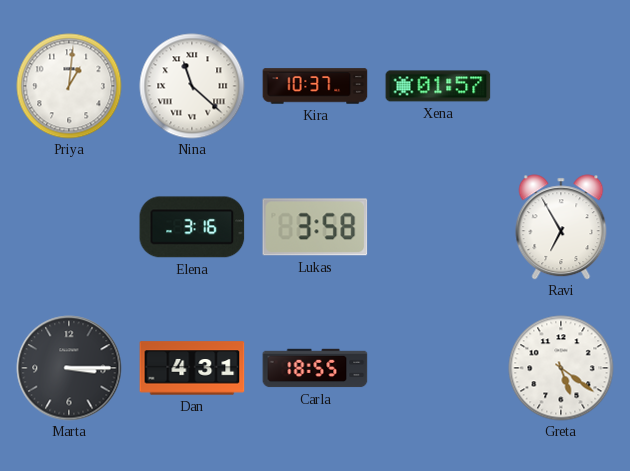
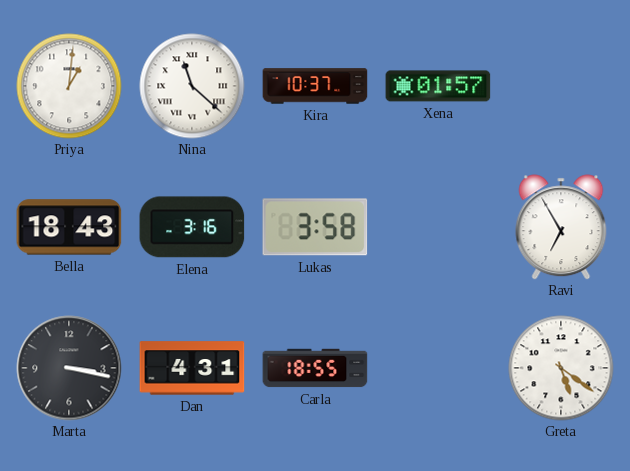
Bella: none -> 18:43
Marta: 3:15 -> 3:17
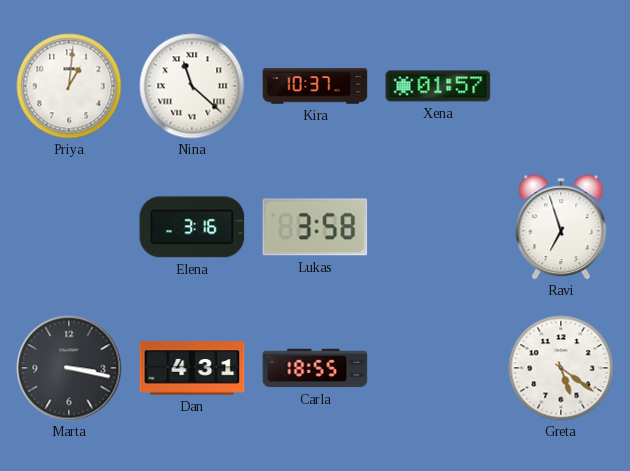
Bella: 18:43 -> none
Ravi: 6:55 -> 6:57
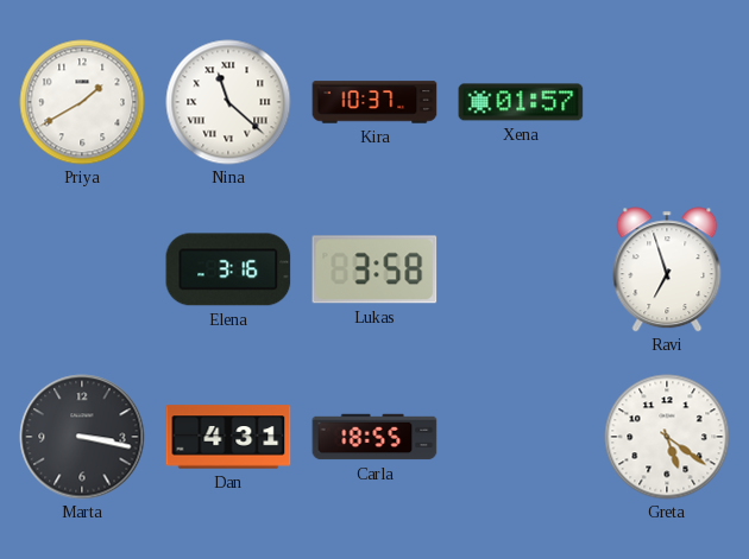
Priya: 1:01 -> 1:40
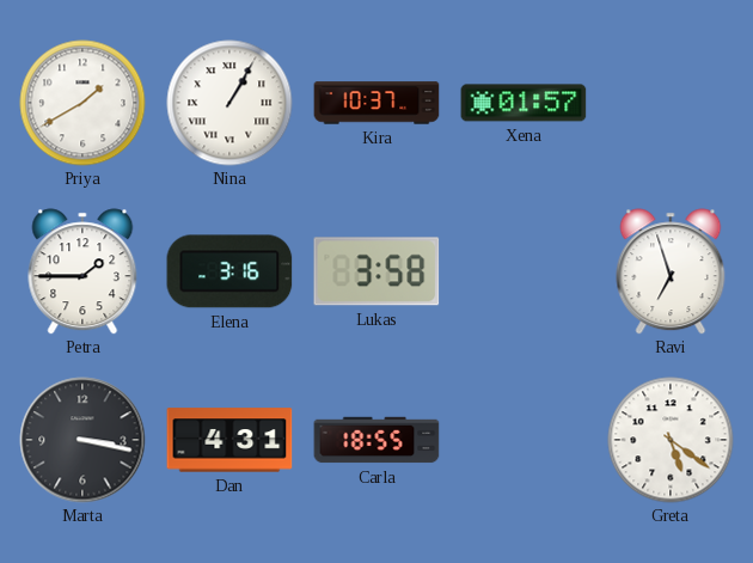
Nina: 11:22 -> 1:05
Petra: none -> 1:45
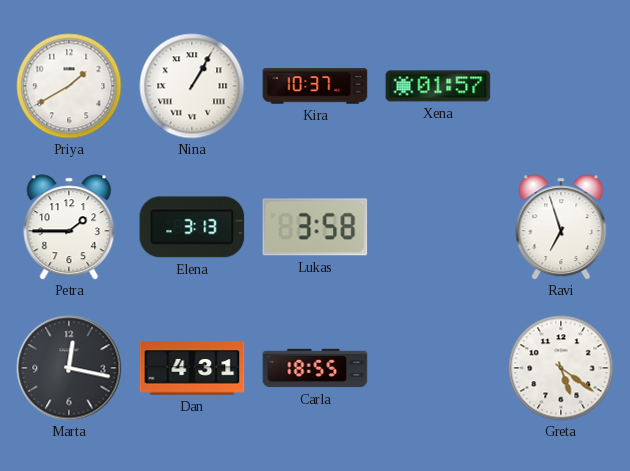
Elena: 3:16 -> 3:13
Marta: 3:17 -> 12:17
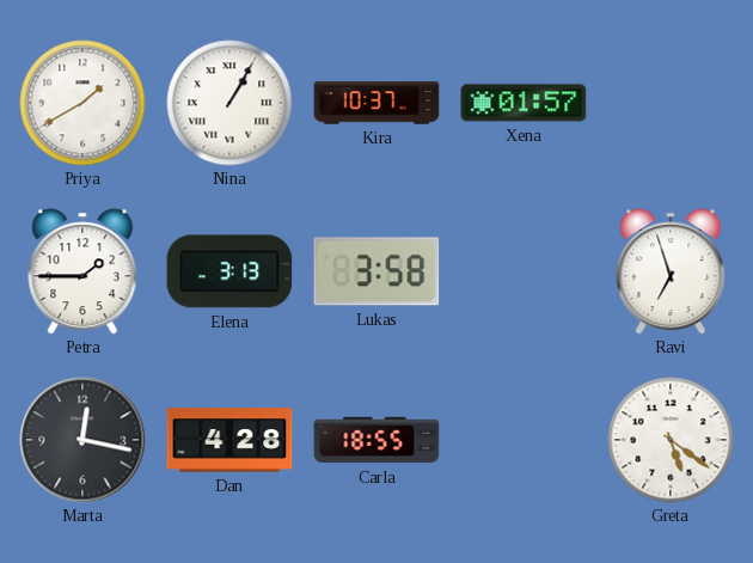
Dan: 4:31 -> 4:28
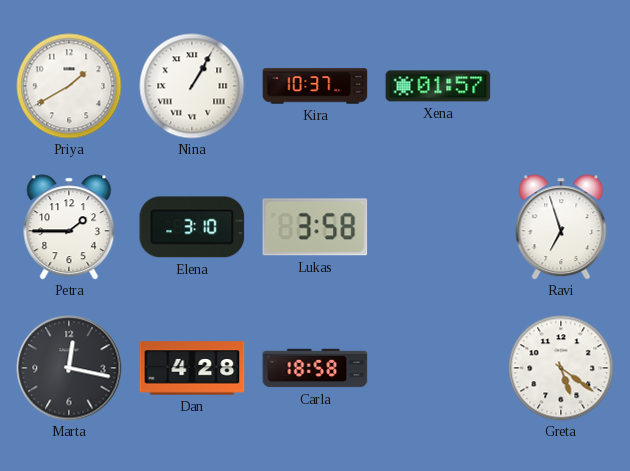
Elena: 3:13 -> 3:10
Carla: 18:55 -> 18:58
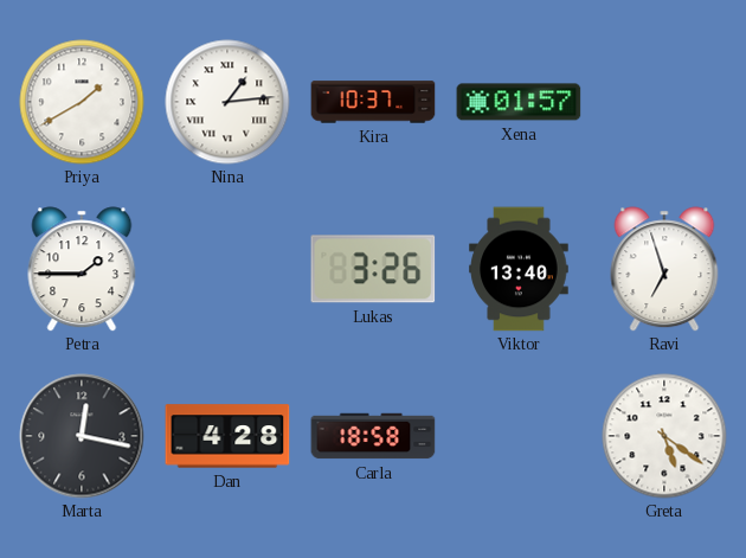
Nina: 1:05 -> 1:14
Elena: 3:10 -> none
Lukas: 3:58 -> 3:26
Viktor: none -> 13:40
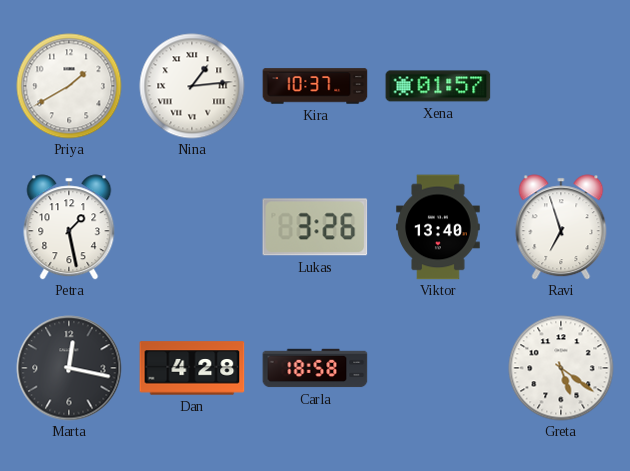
Petra: 1:45 -> 1:28
